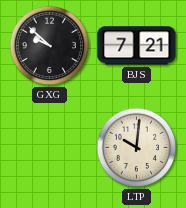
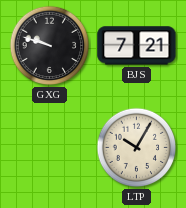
GXG: 9:52 -> 9:48
LTP: 10:01 -> 10:05
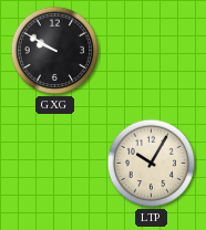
GXG: 9:48 -> 9:50
BJS: 7:21 -> none
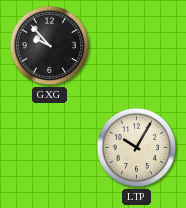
GXG: 9:50 -> 9:53
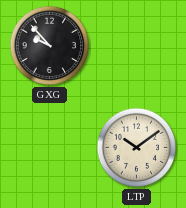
LTP: 10:05 -> 10:09
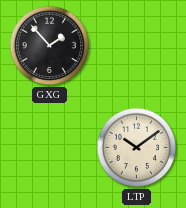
GXG: 9:53 -> 1:53
